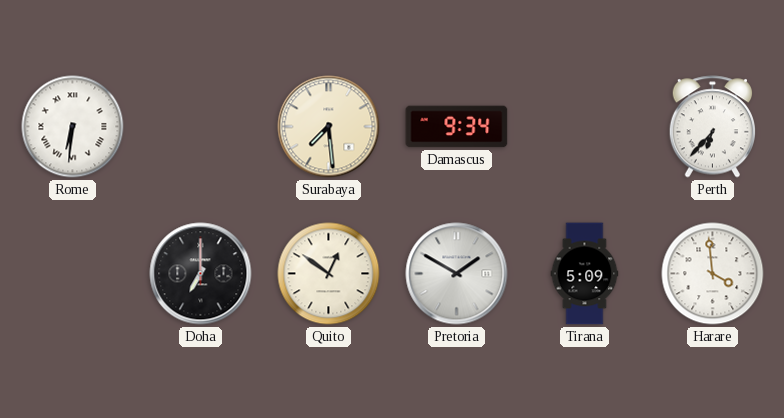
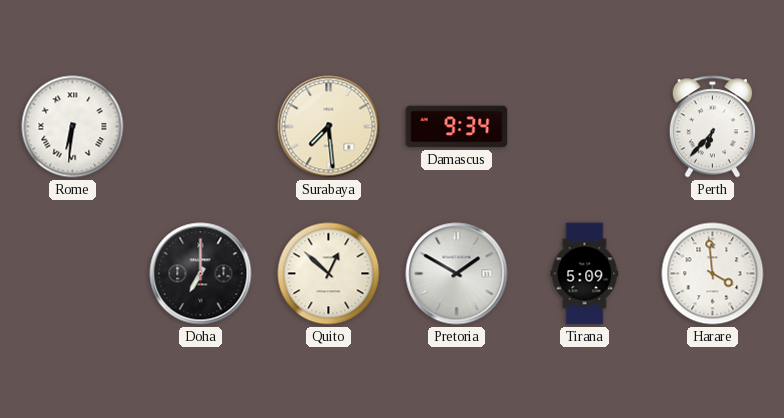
Quito: 12:51 -> 12:52
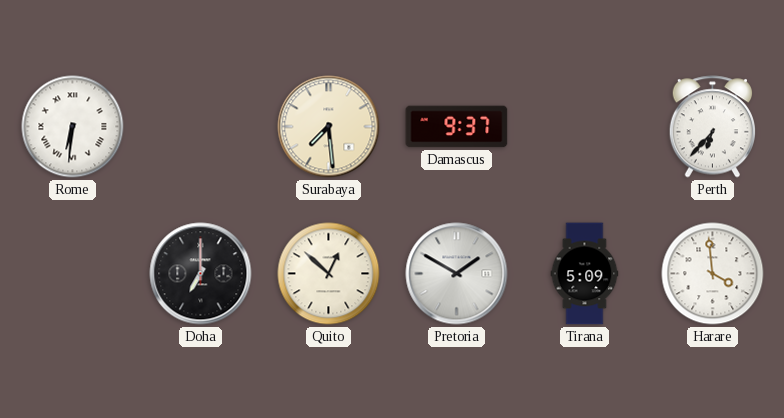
Damascus: 9:34 -> 9:37
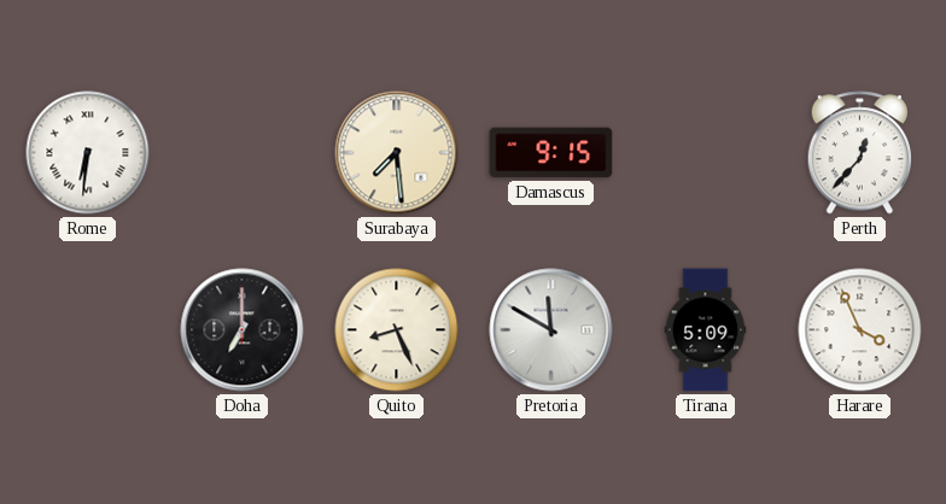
Damascus: 9:37 -> 9:15
Perth: 6:37 -> 12:37
Quito: 12:52 -> 8:26
Pretoria: 1:50 -> 11:50
Harare: 3:59 -> 3:56
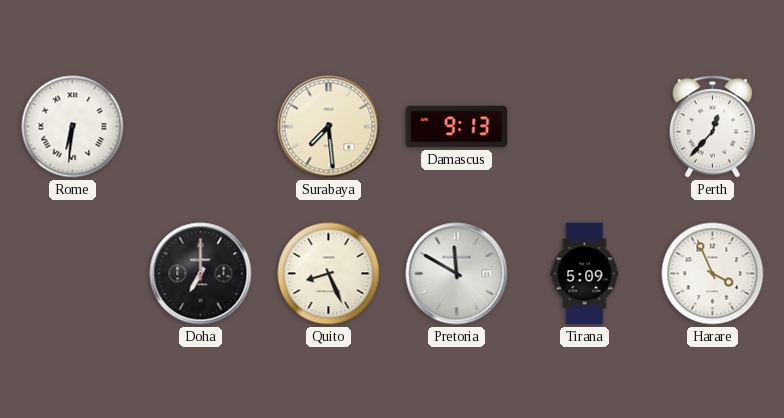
Damascus: 9:15 -> 9:13
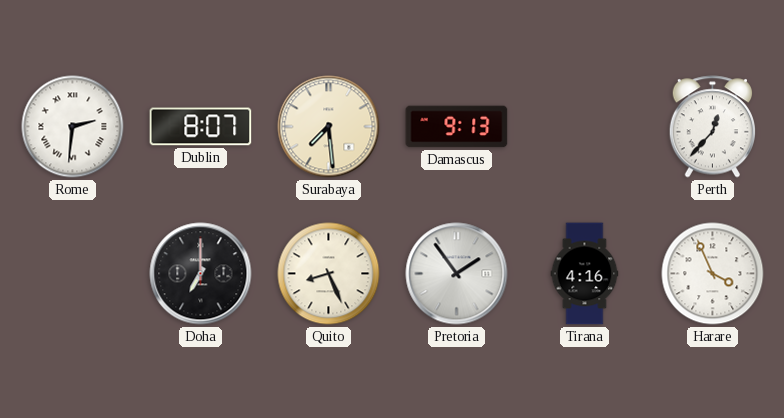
Rome: 6:31 -> 2:31
Dublin: none -> 8:07
Pretoria: 11:50 -> 1:54
Tirana: 5:09 -> 4:16
